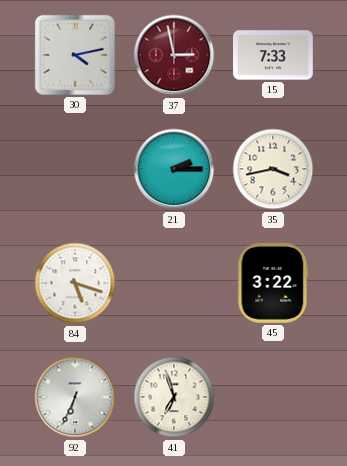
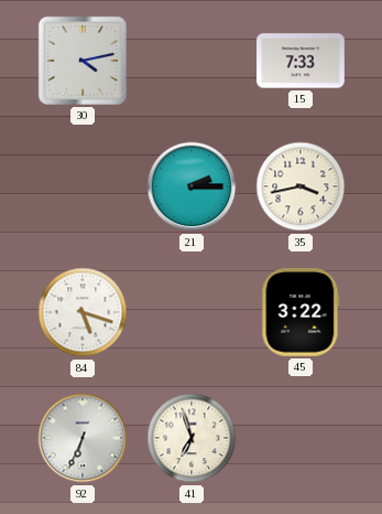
37: 2:58 -> none
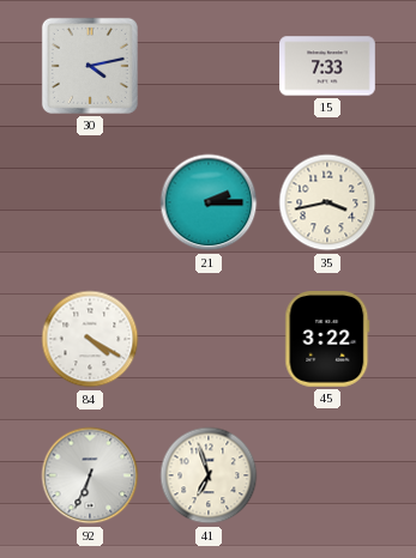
84: 5:18 -> 4:20
